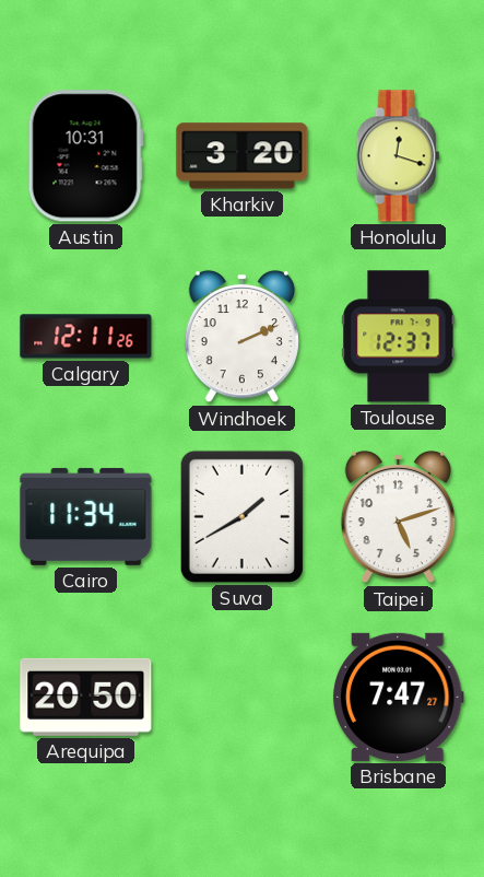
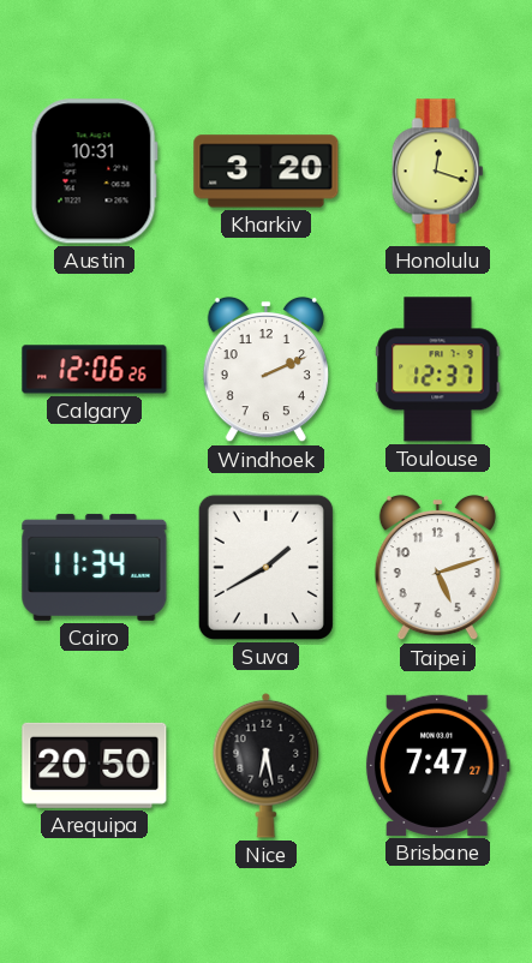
Calgary: 12:11 -> 12:06
Nice: none -> 6:28
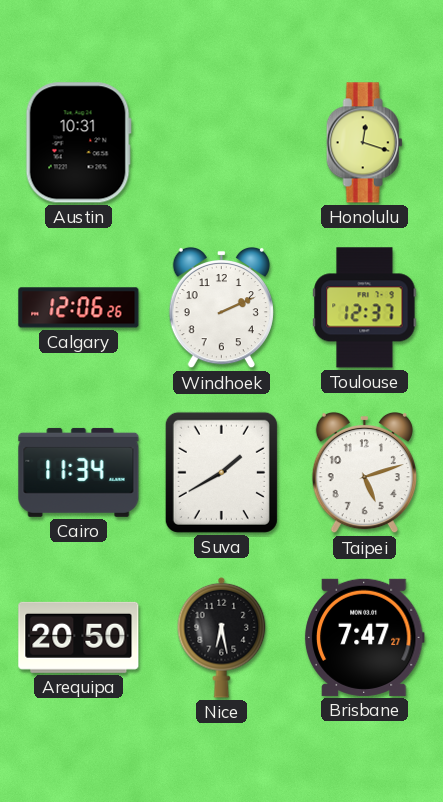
Kharkiv: 3:20 -> none
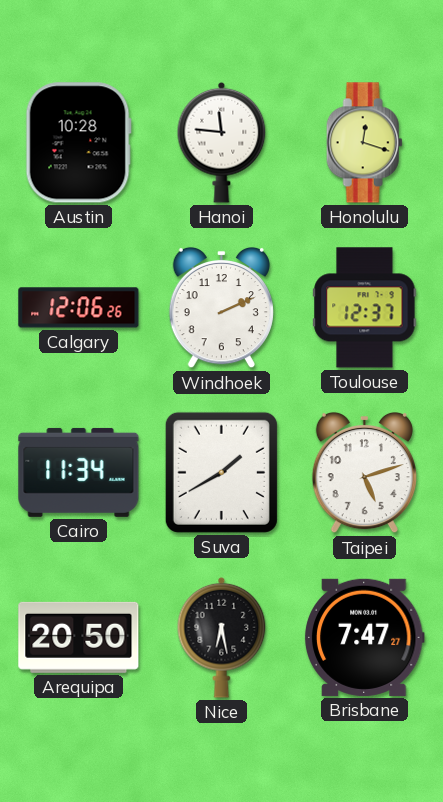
Austin: 10:31 -> 10:28
Hanoi: none -> 11:46
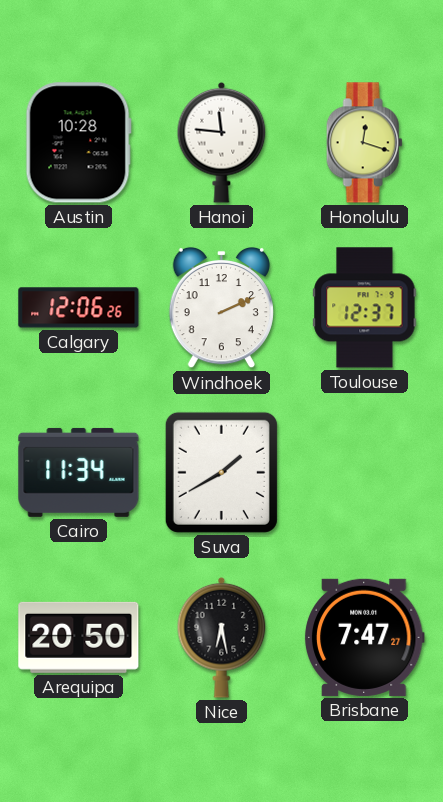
Taipei: 5:12 -> none
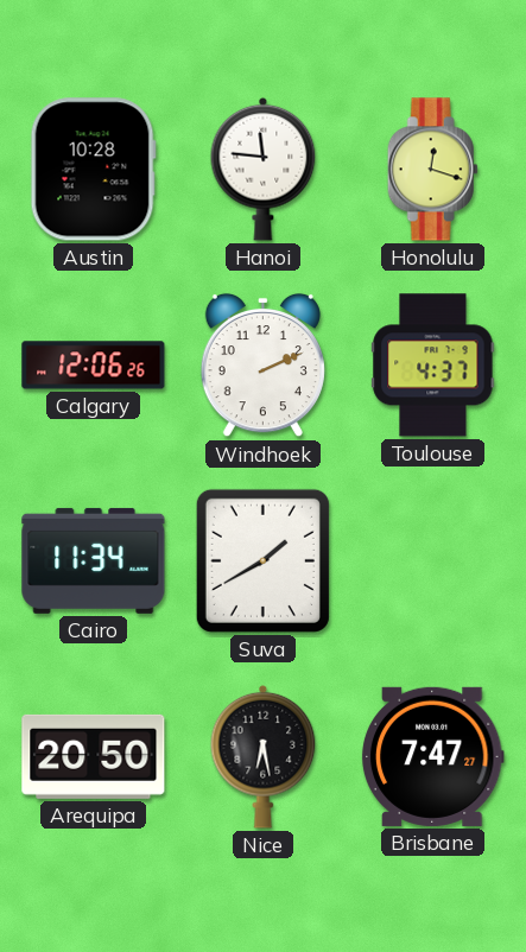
Toulouse: 12:37 -> 4:37
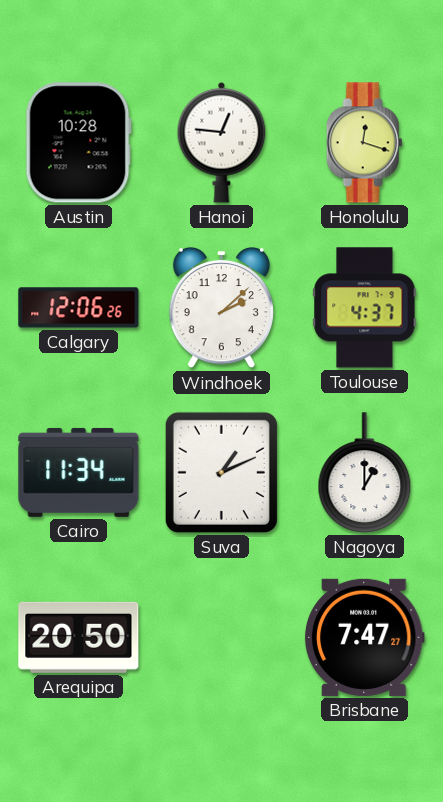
Hanoi: 11:46 -> 12:46
Windhoek: 2:11 -> 2:08
Suva: 1:40 -> 1:11
Nagoya: none -> 1:00
Nice: 6:28 -> none
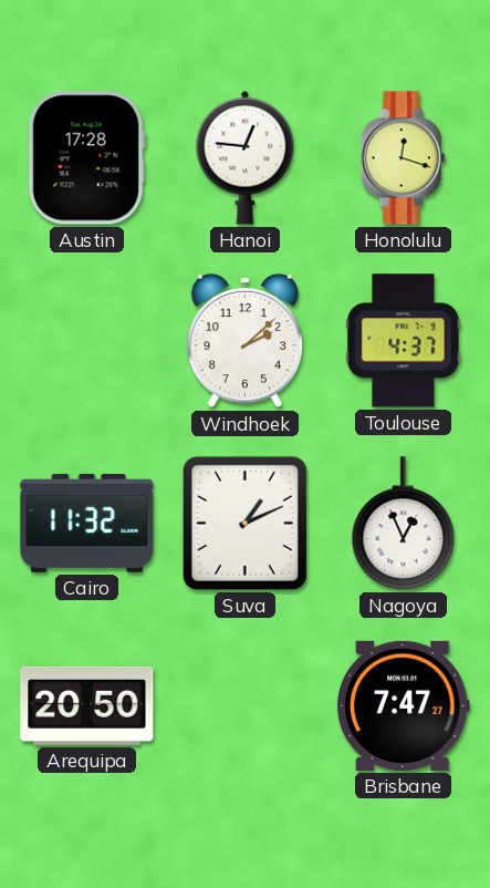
Austin: 10:28 -> 17:28
Calgary: 12:06 -> none
Cairo: 11:34 -> 11:32
Nagoya: 1:00 -> 12:56
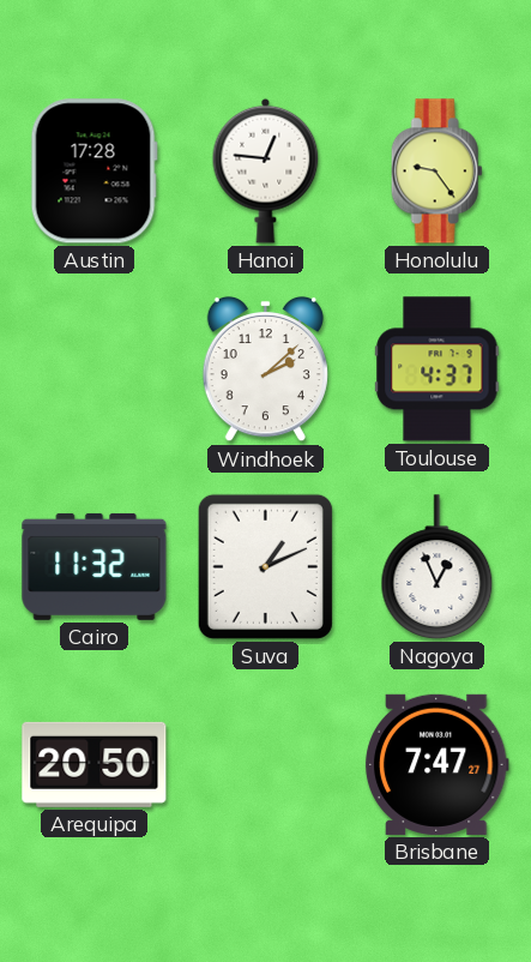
Honolulu: 12:18 -> 9:24
